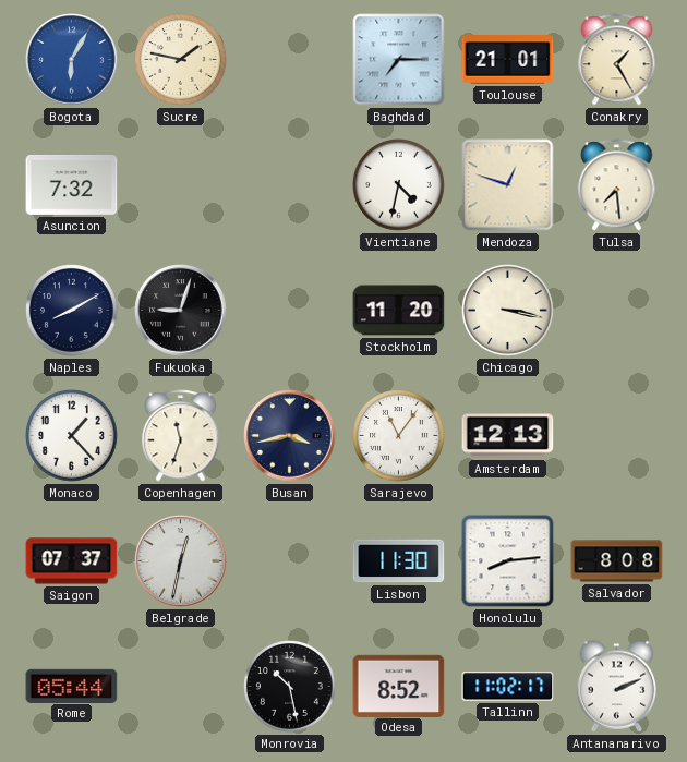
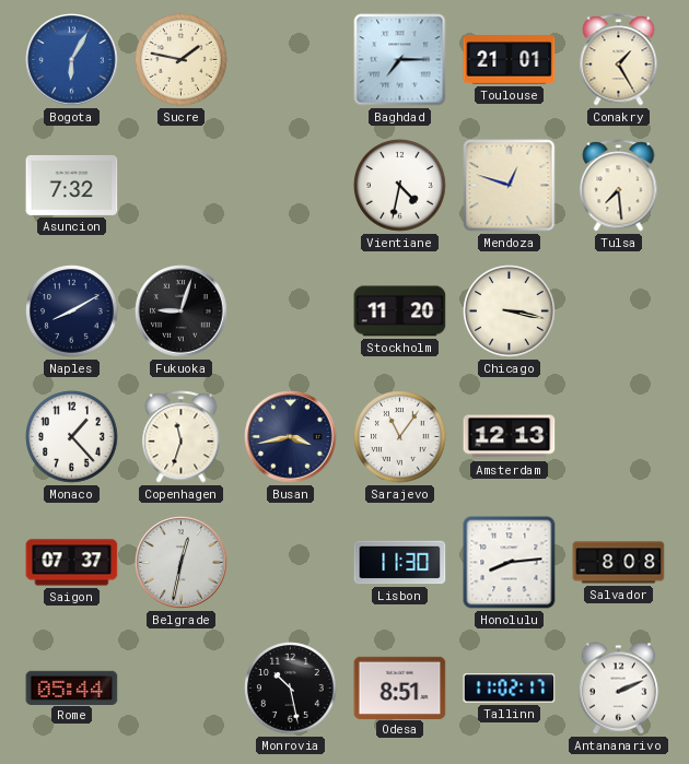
Odesa: 8:52 -> 8:51
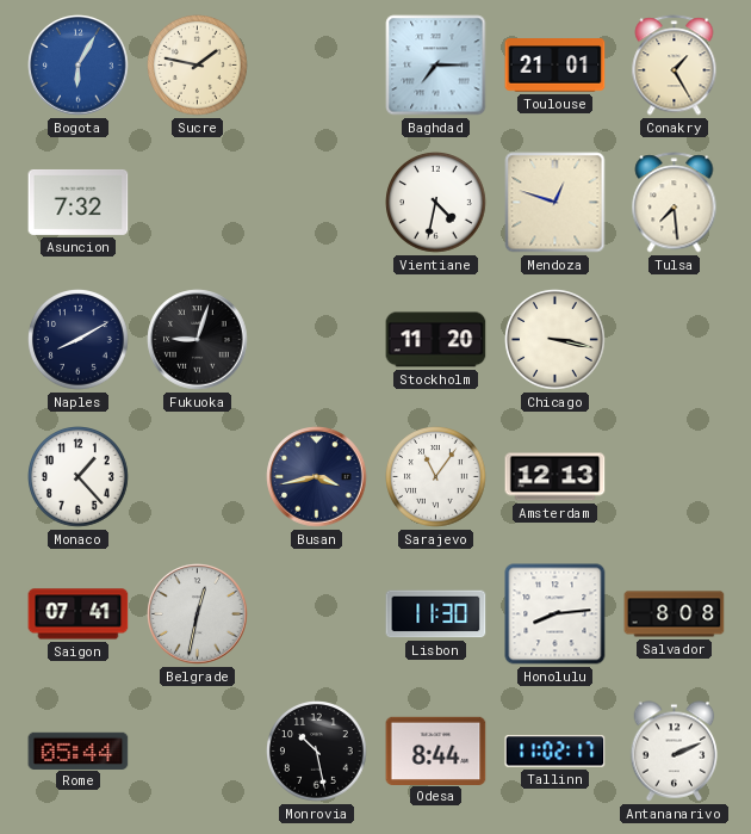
Copenhagen: 11:33 -> none
Saigon: 07:37 -> 07:41
Odesa: 8:51 -> 8:44
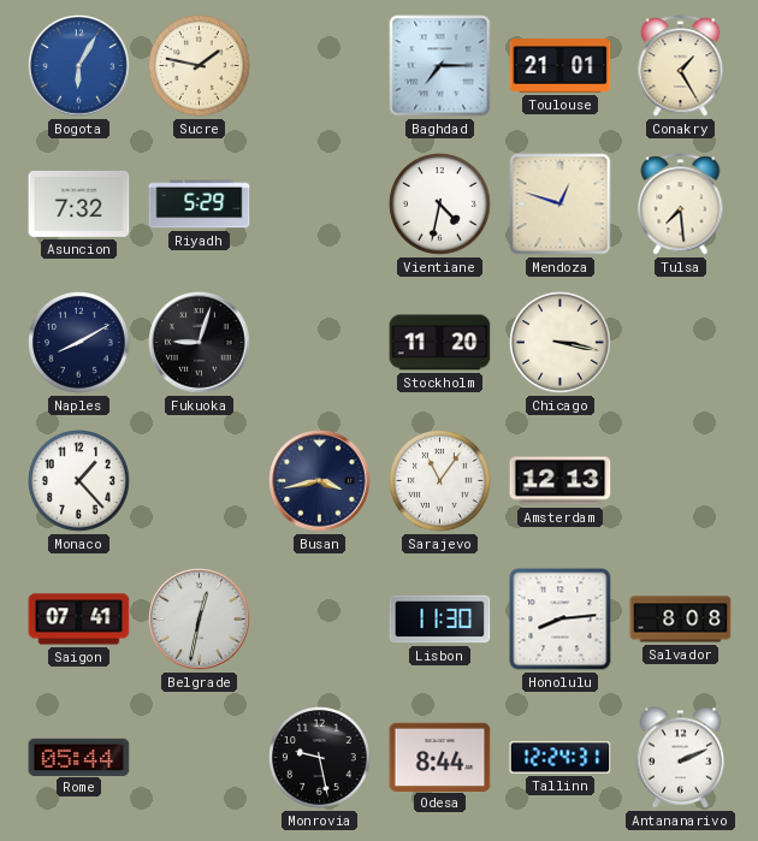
Riyadh: none -> 5:29
Monrovia: 10:28 -> 9:28
Tallinn: 11:02 -> 12:24
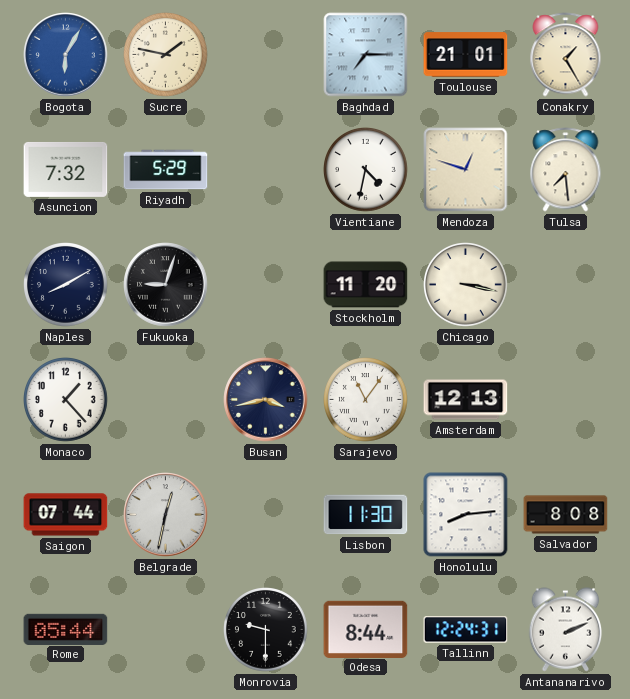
Saigon: 07:41 -> 07:44
Monrovia: 9:28 -> 9:30
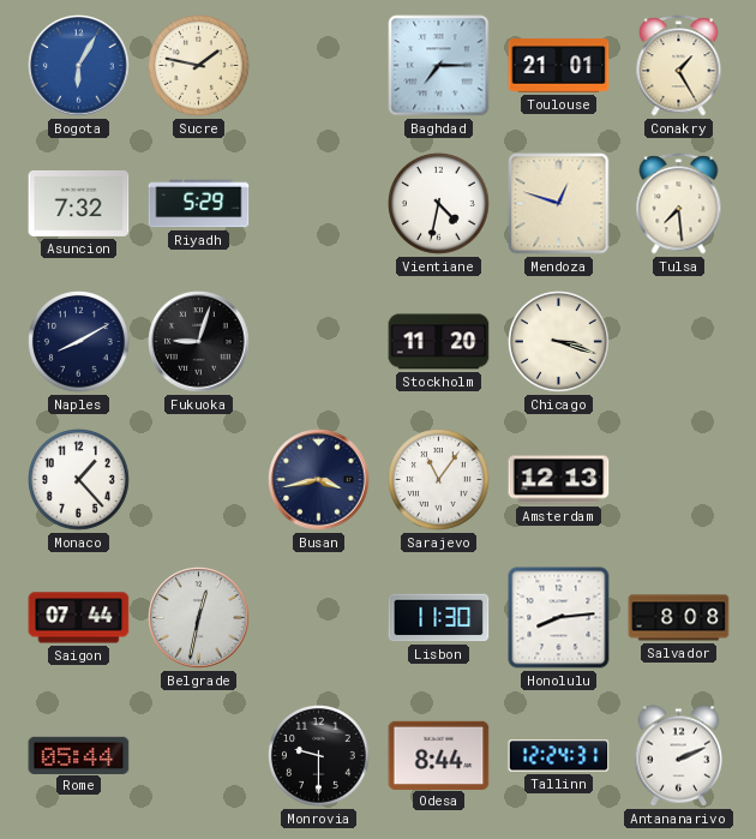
Chicago: 3:17 -> 3:18
